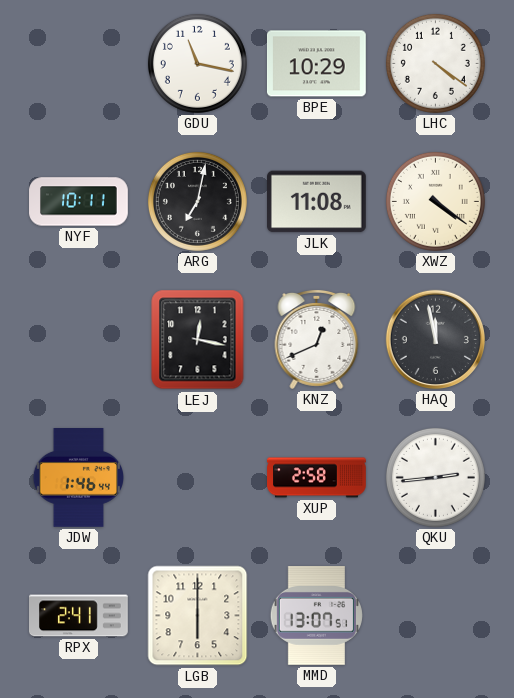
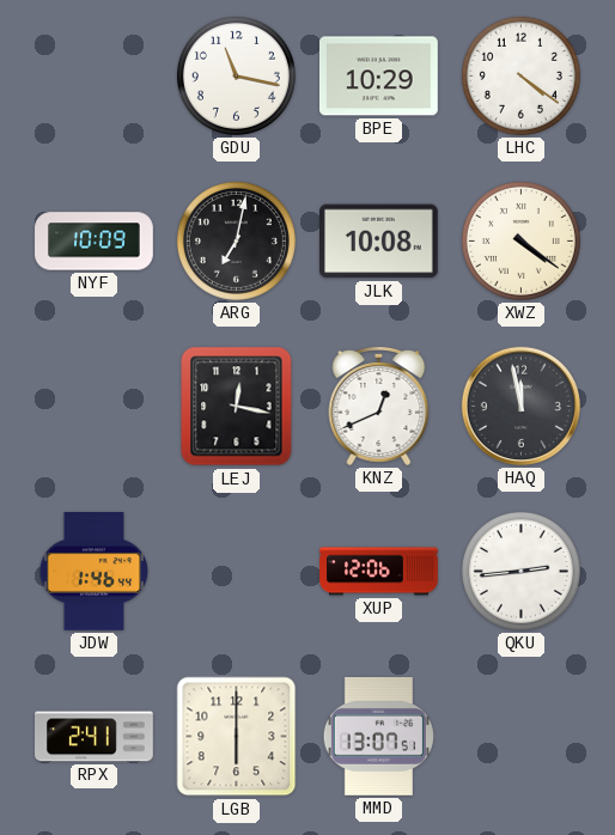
NYF: 10:11 -> 10:09
JLK: 11:08 -> 10:08
XUP: 2:58 -> 12:06
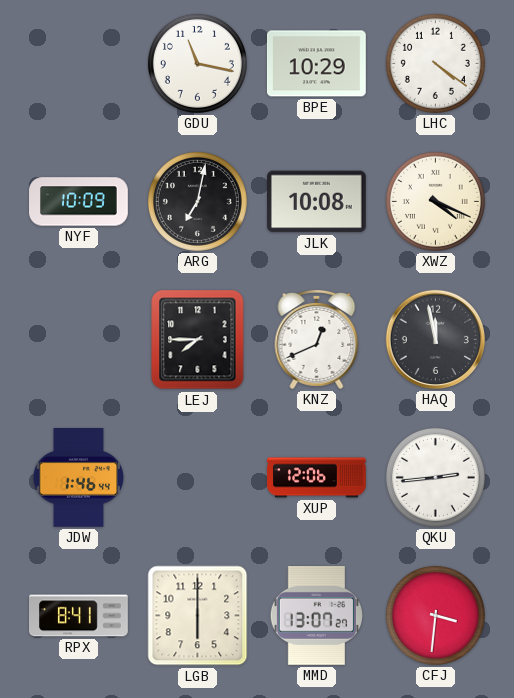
XWZ: 4:21 -> 4:19
LEJ: 12:17 -> 7:45
RPX: 2:41 -> 8:41
MMD: 13:07:51 -> 13:07:27
CFJ: none -> 3:31
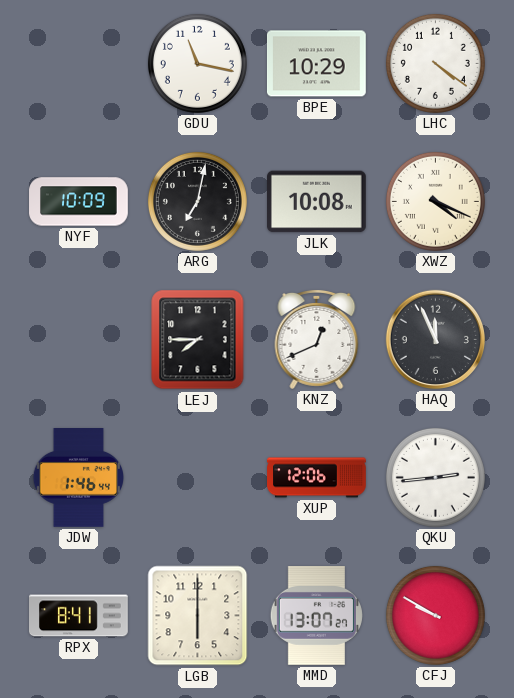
HAQ: 11:58 -> 11:56
CFJ: 3:31 -> 9:50
